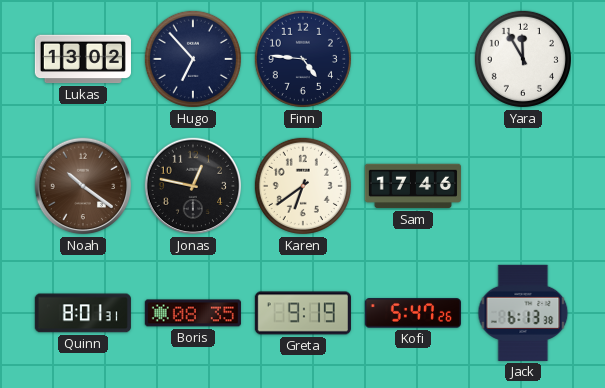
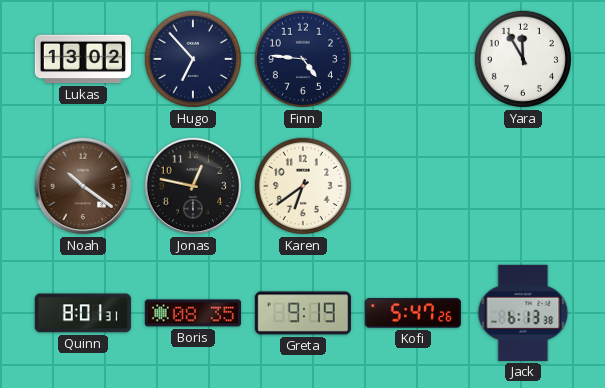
Sam: 17:46 -> none
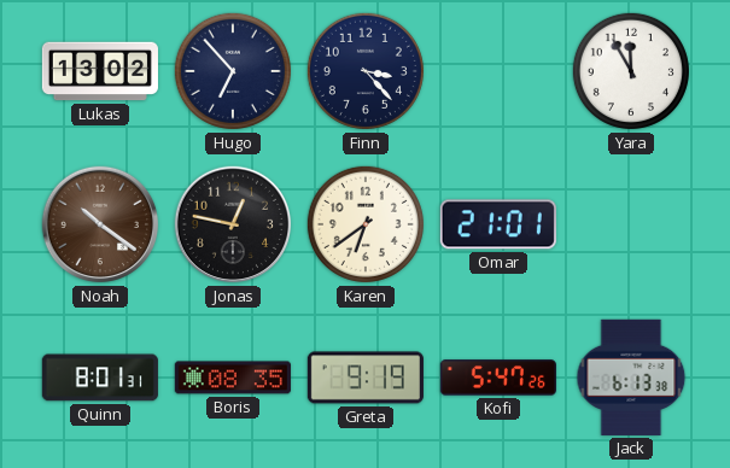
Finn: 4:46 -> 3:23
Omar: none -> 21:01
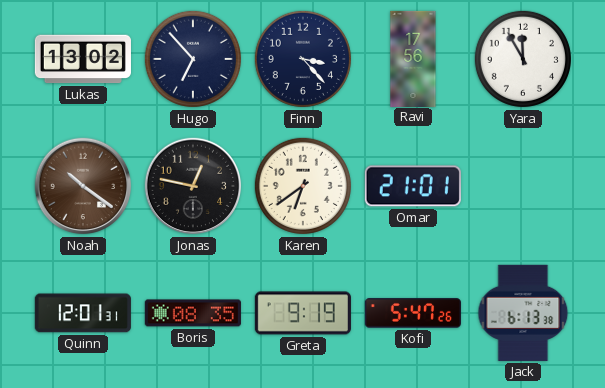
Ravi: none -> 17:56
Quinn: 8:01 -> 12:01
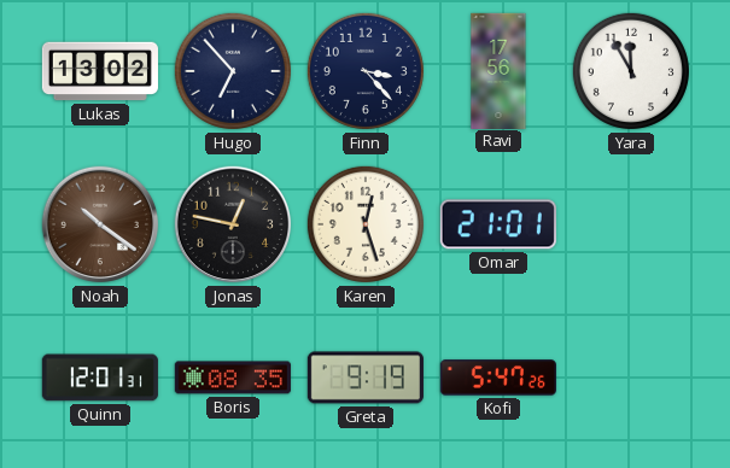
Karen: 6:39 -> 12:27
Jack: 6:13 -> none
